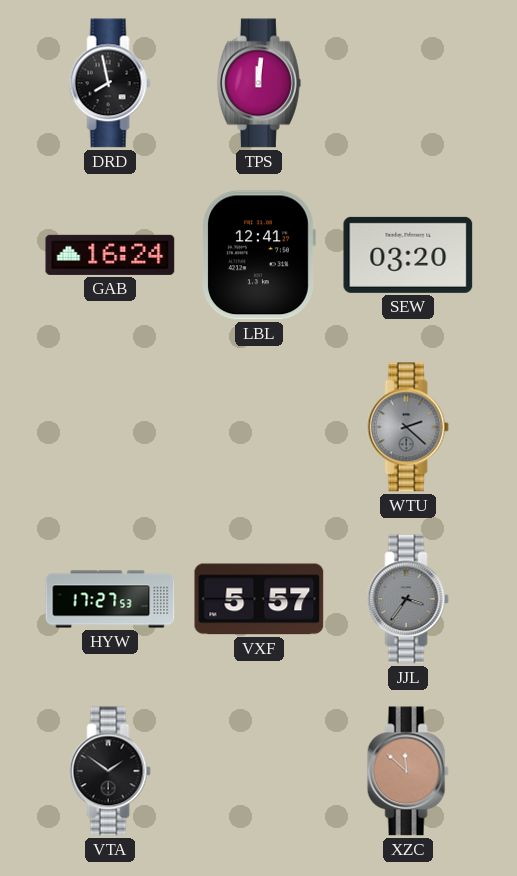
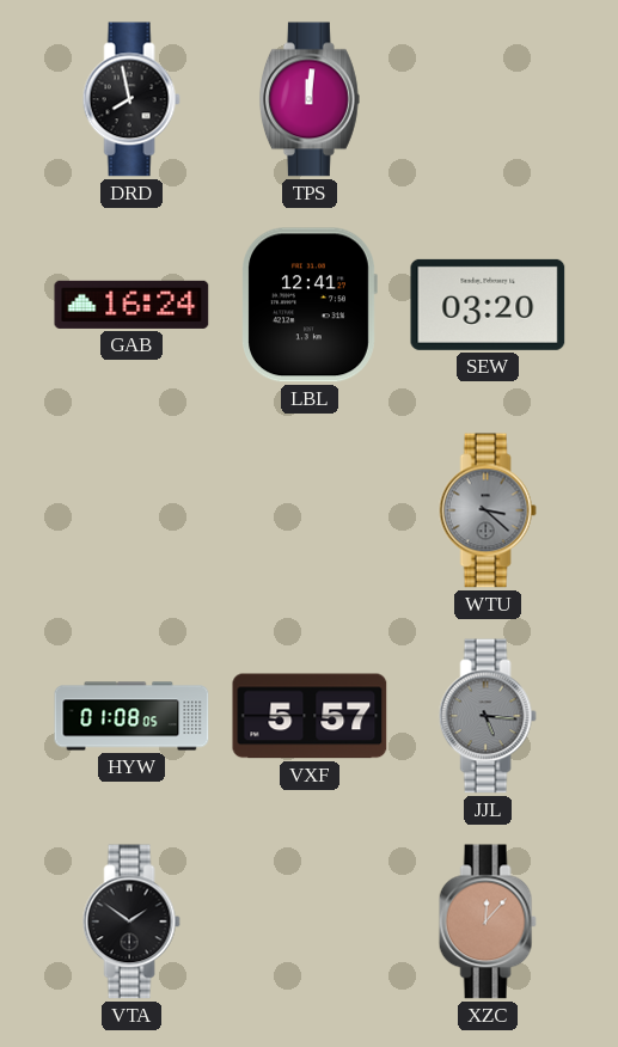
WTU: 2:22 -> 3:22
HYW: 17:27 -> 01:08
JJL: 3:36 -> 5:16
XZC: 11:52 -> 12:07
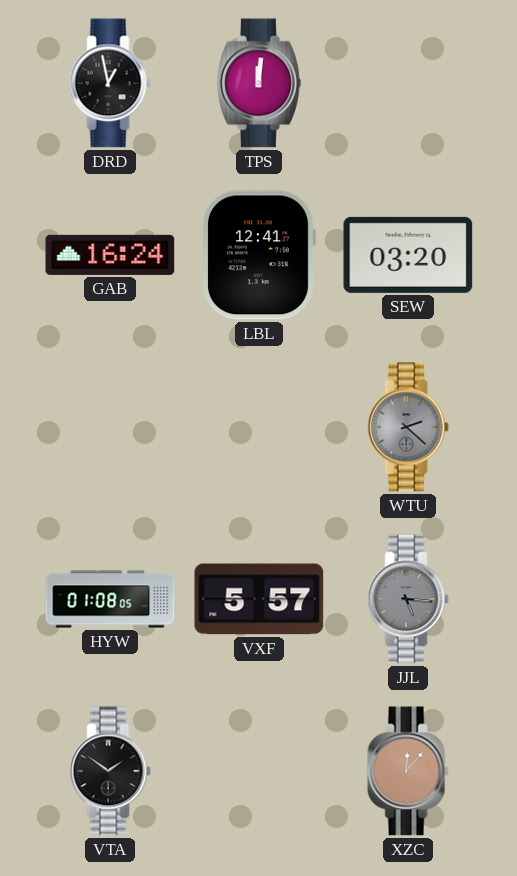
DRD: 7:58 -> 12:58
WTU: 3:22 -> 2:22
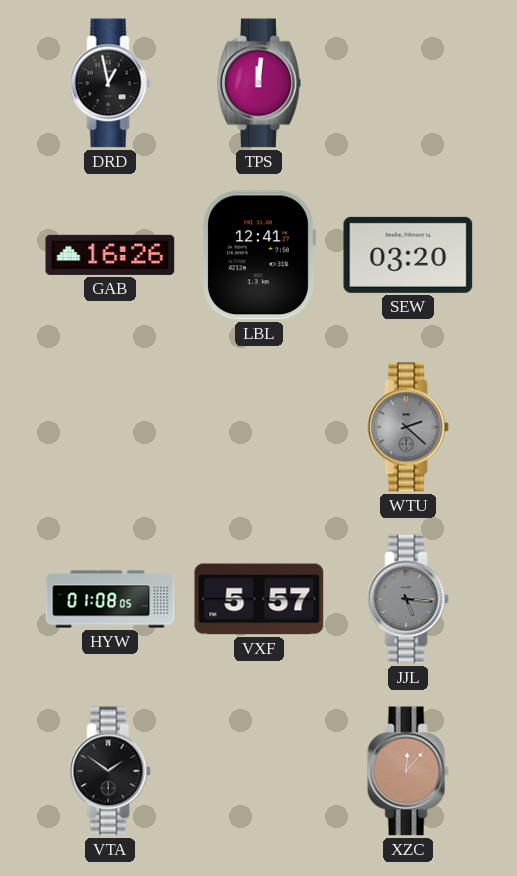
GAB: 16:24 -> 16:26
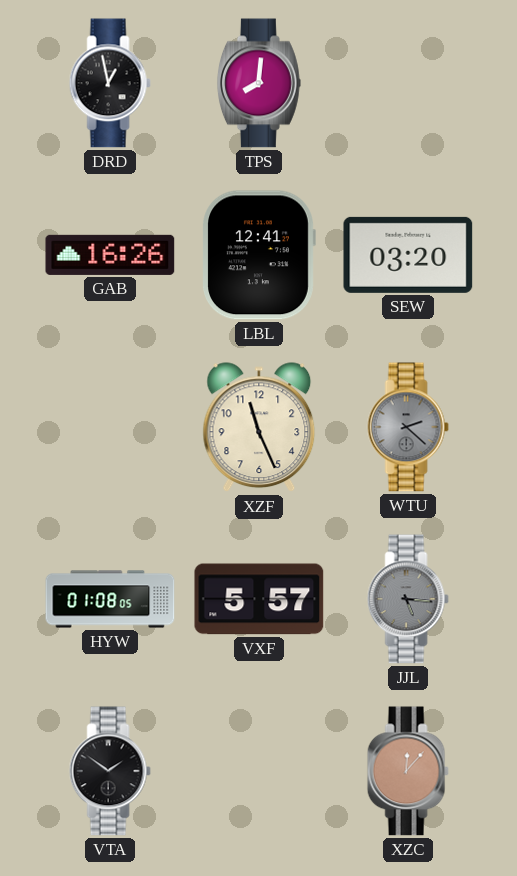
TPS: 12:01 -> 8:01
XZF: none -> 11:26
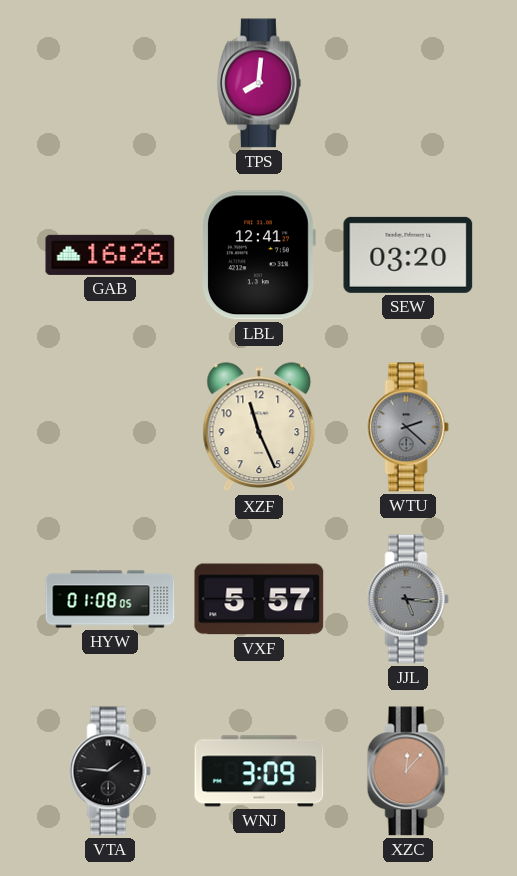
DRD: 12:58 -> none
VTA: 1:51 -> 1:46
WNJ: none -> 3:09
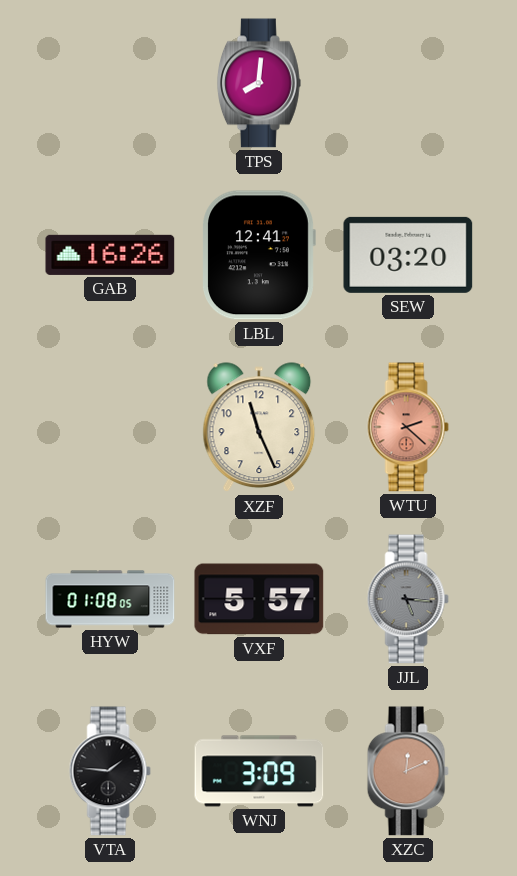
WTU dial: grey -> salmon
XZC: 12:07 -> 12:11
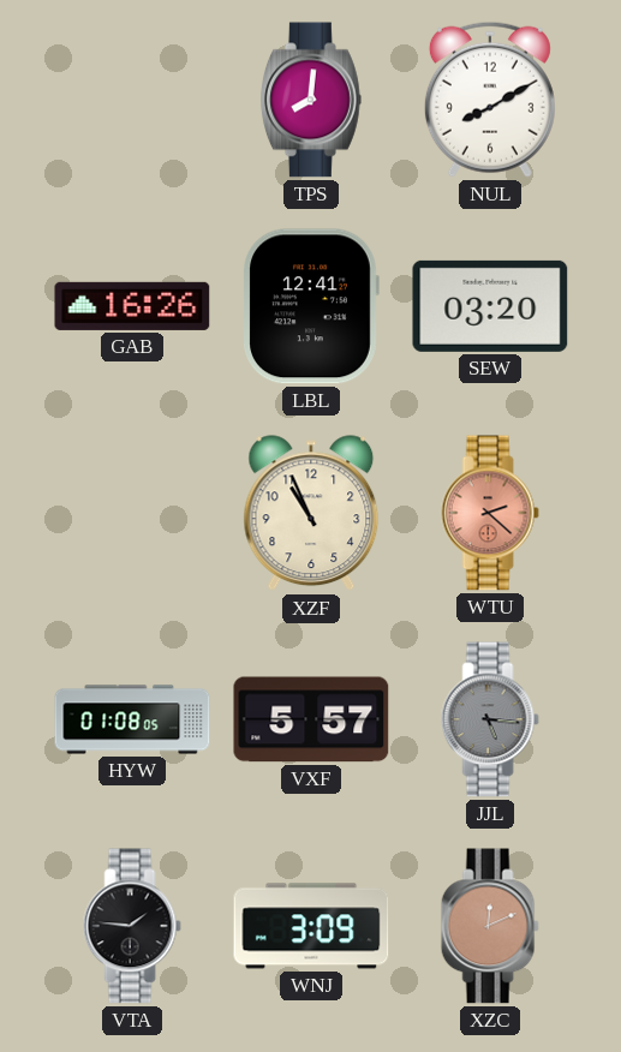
NUL: none -> 8:10
XZF: 11:26 -> 10:56
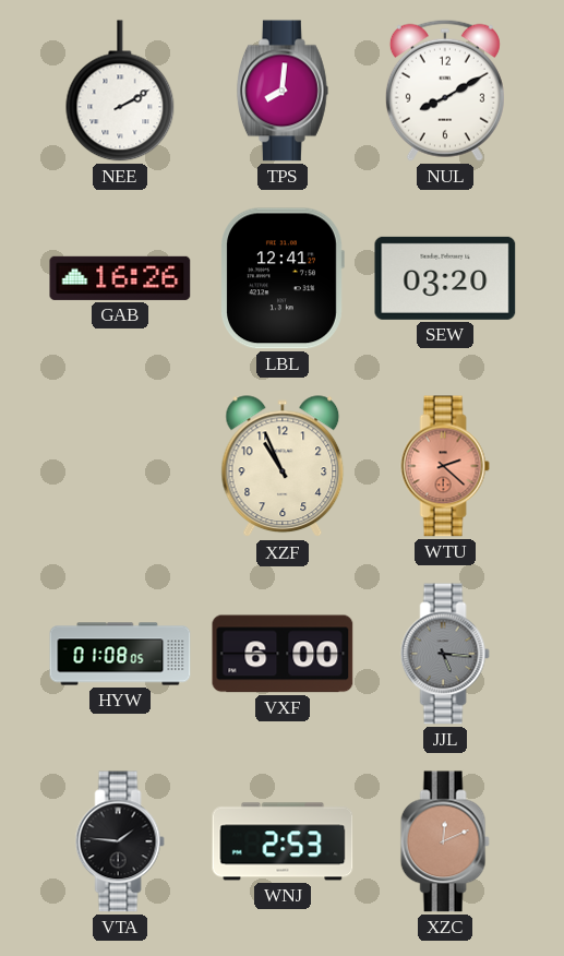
NEE: none -> 2:10
VXF: 5:57 -> 6:00
WNJ: 3:09 -> 2:53
